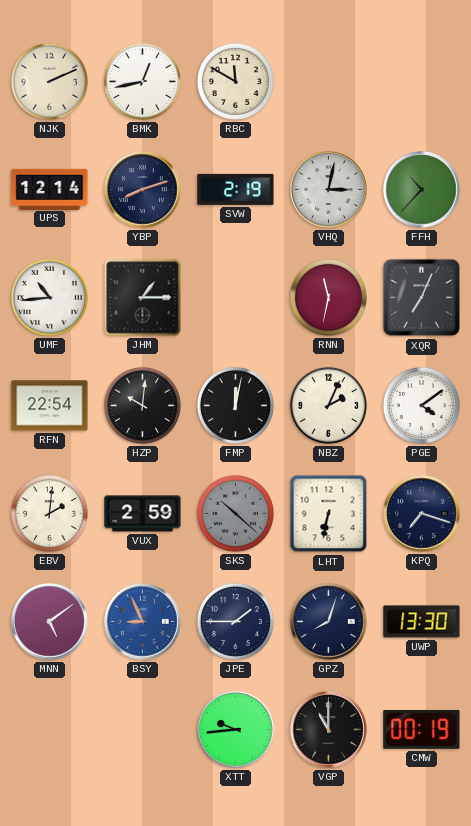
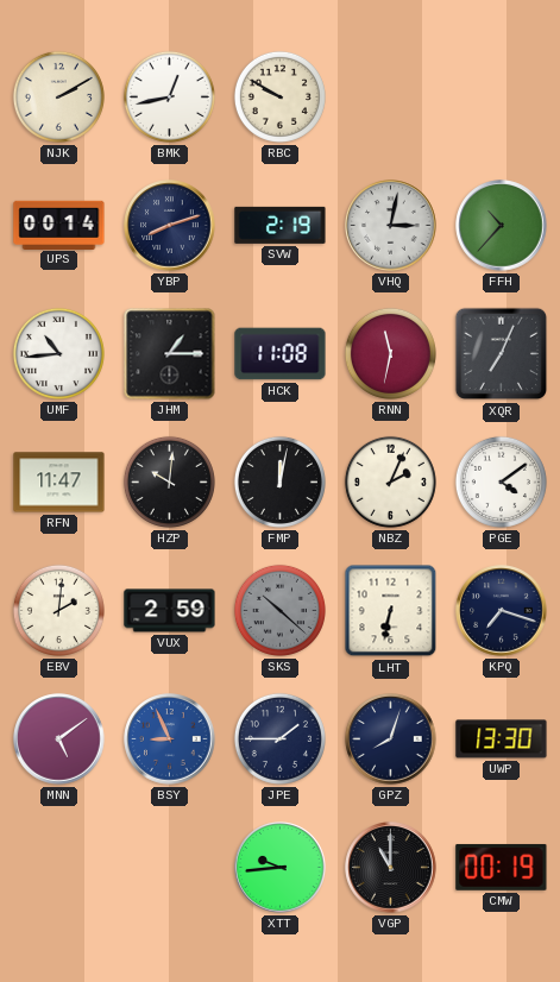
NJK: 2:11 -> 2:10
RBC: 11:50 -> 9:50
UPS: 12:14 -> 00:14
HCK: none -> 11:08
RFN: 22:54 -> 11:47
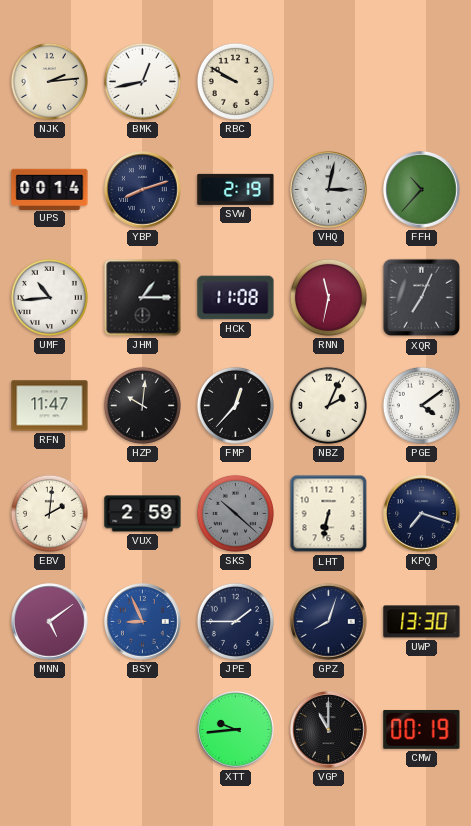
NJK: 2:10 -> 2:14
FMP: 12:02 -> 12:37
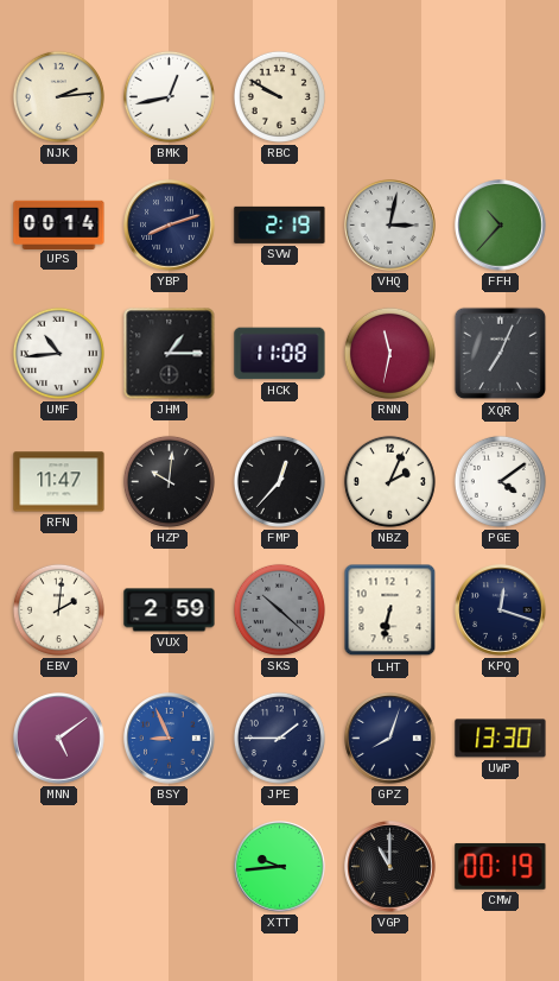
KPQ: 7:18 -> 12:18
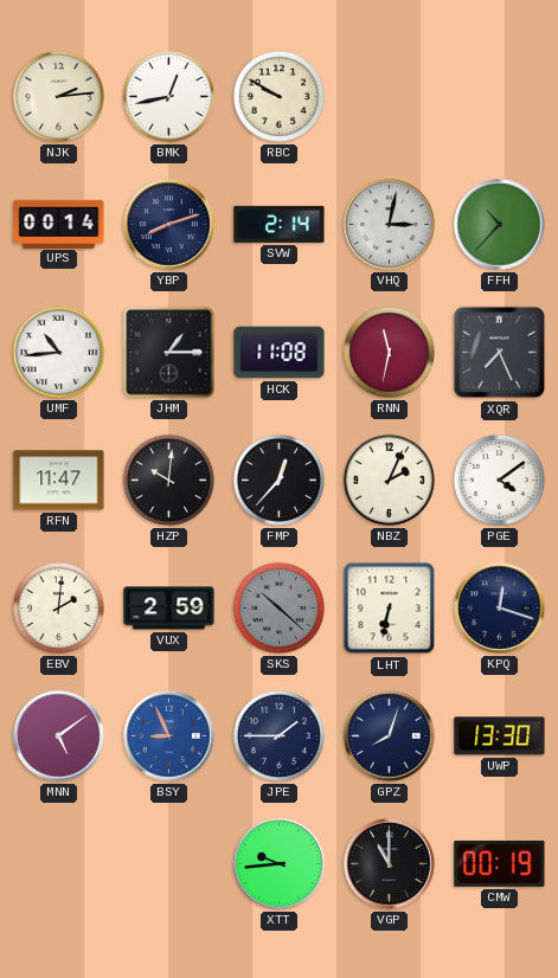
SVW: 2:19 -> 2:14
XQR: 7:04 -> 7:26
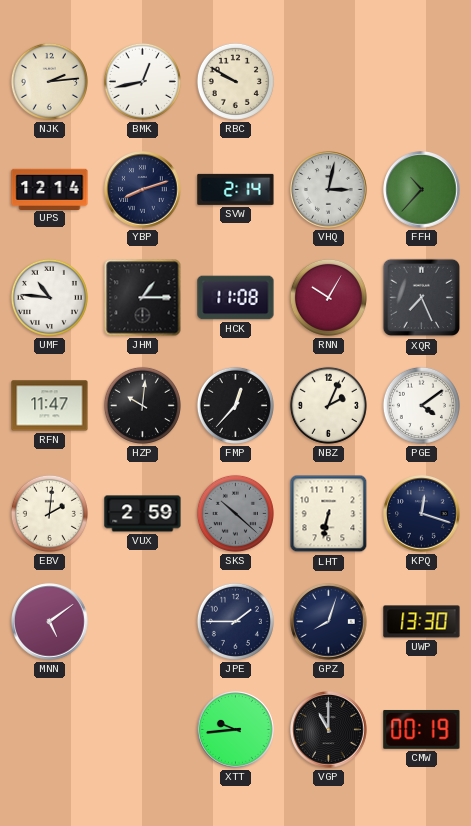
UPS: 00:14 -> 12:14
UMF: 10:44 -> 10:46
RNN: 11:32 -> 10:05
BSY: 8:56 -> none
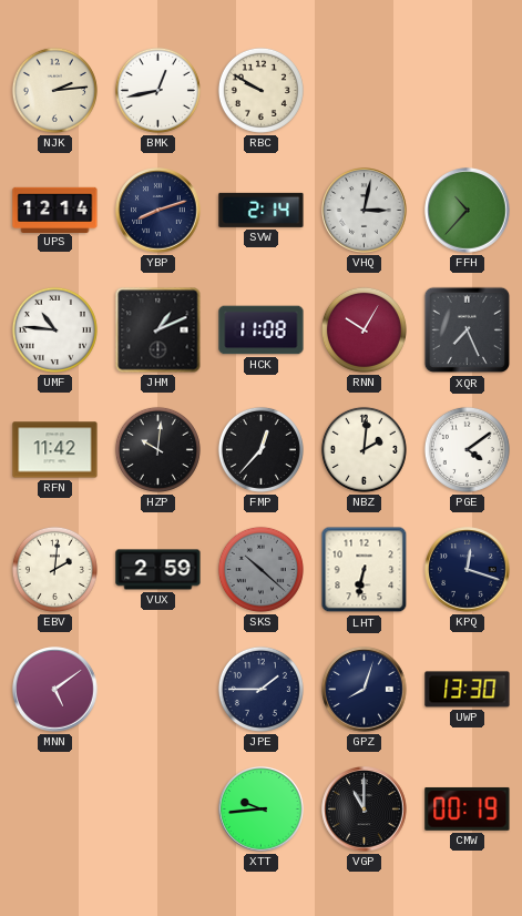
JHM: 1:15 -> 1:11
RFN: 11:47 -> 11:42
NBZ: 2:04 -> 2:01
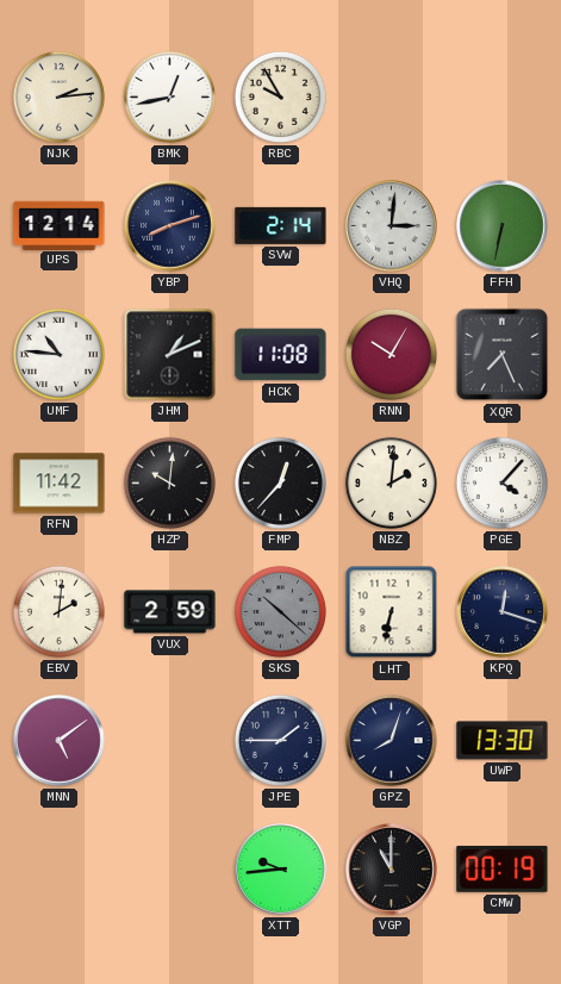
RBC: 9:50 -> 9:55
VHQ: 3:02 -> 3:01
FFH: 10:37 -> 6:32
PGE: 4:09 -> 4:07
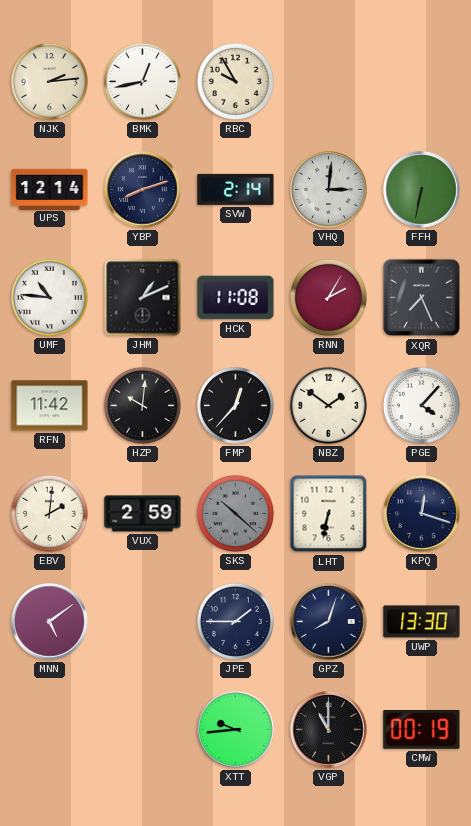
RNN: 10:05 -> 2:05
NBZ: 2:01 -> 1:51
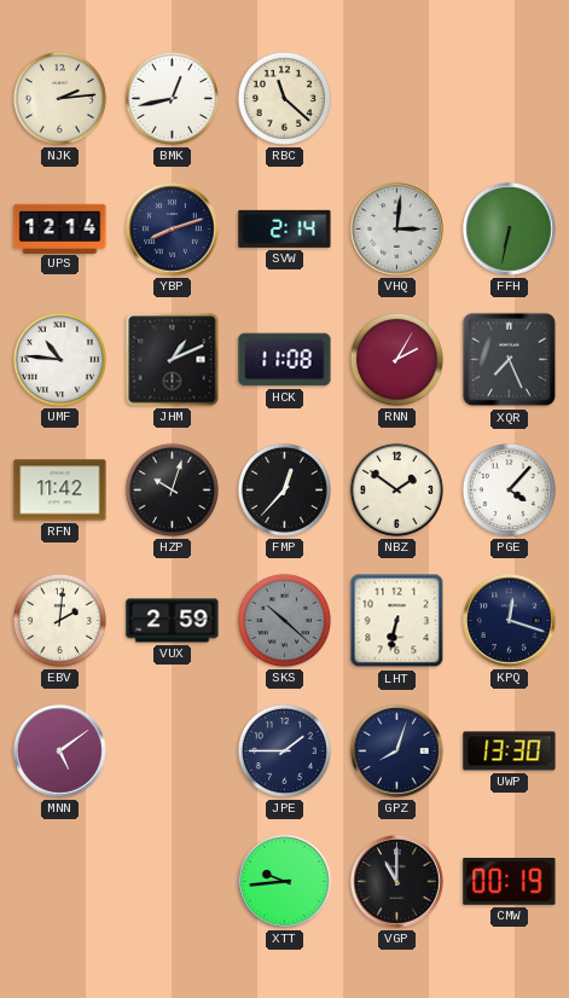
RBC: 9:55 -> 11:22
HZP: 10:01 -> 10:03
